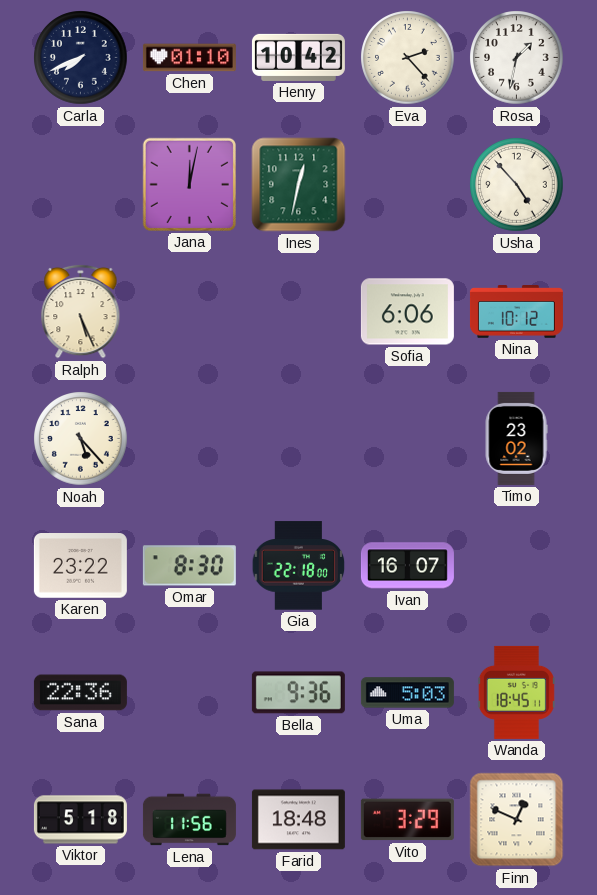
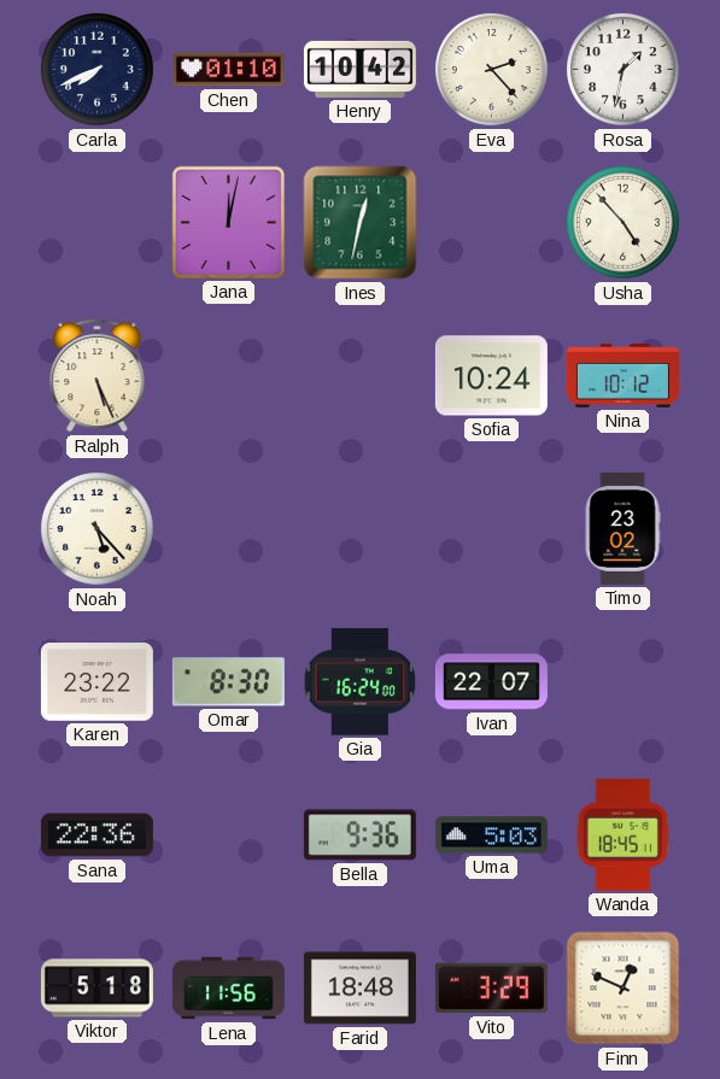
Sofia: 6:06 -> 10:24
Gia: 22:18 -> 16:24
Ivan: 16:07 -> 22:07
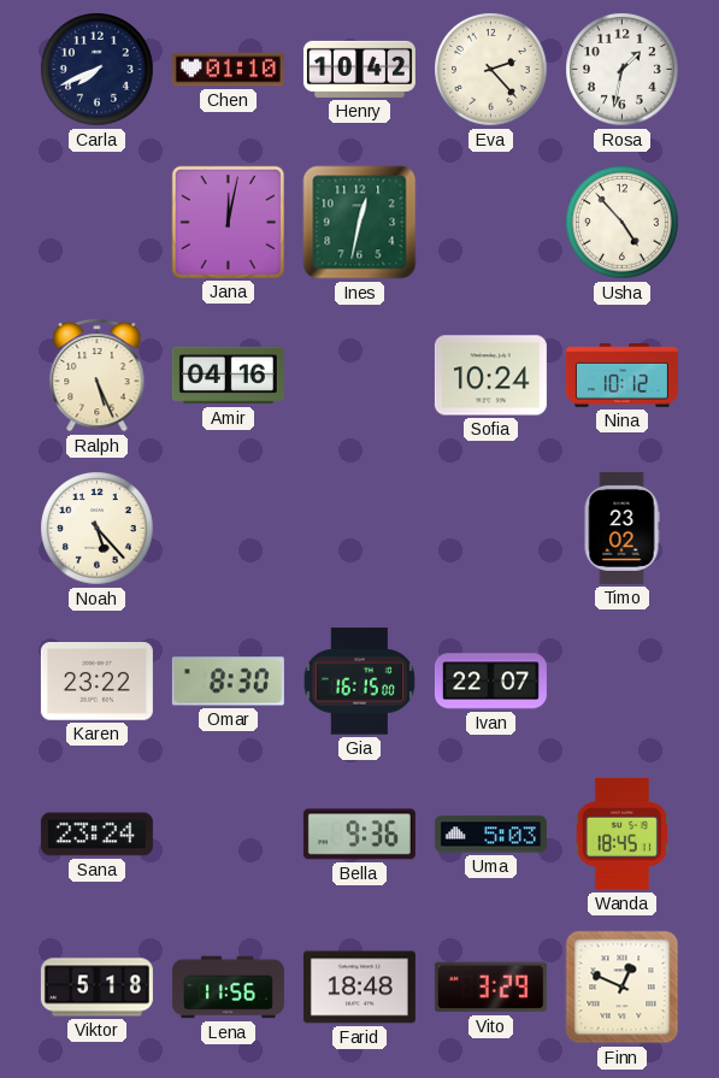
Amir: none -> 04:16
Gia: 16:24 -> 16:15
Sana: 22:36 -> 23:24
